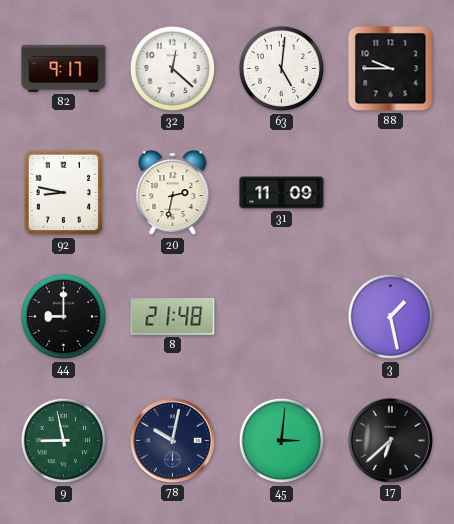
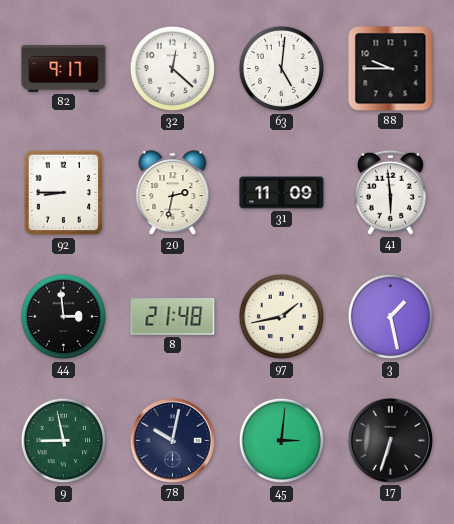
92: 8:47 -> 8:45
41: none -> 5:59
44: 9:00 -> 2:59
97: none -> 1:43
17: 6:38 -> 6:33
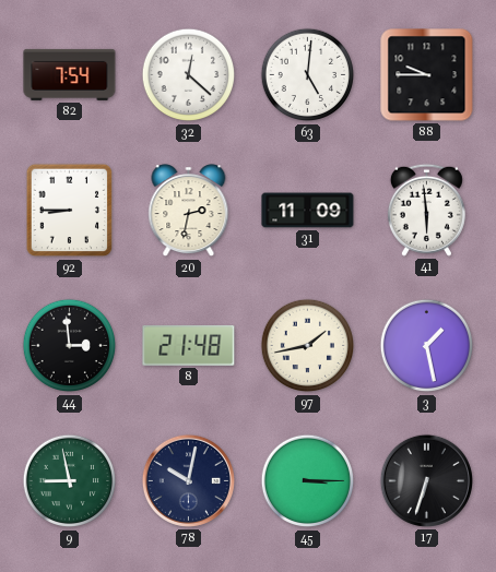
82: 9:17 -> 7:54
45: 3:01 -> 3:15
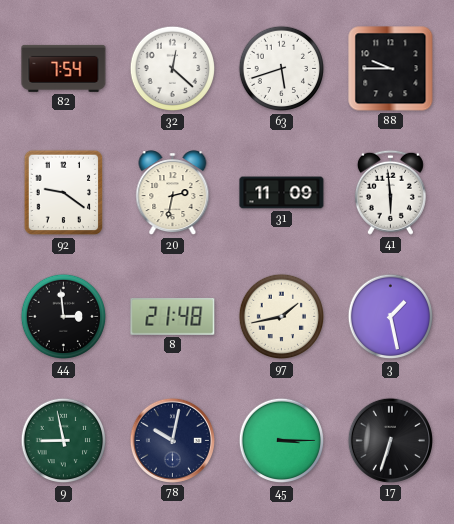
63: 5:01 -> 5:42
92: 8:45 -> 9:21
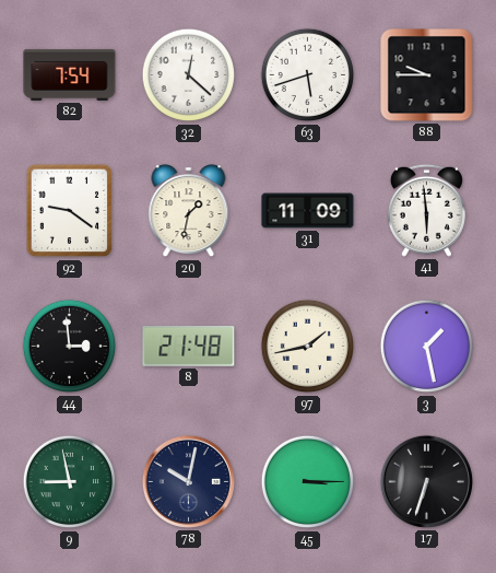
20: 2:32 -> 1:32
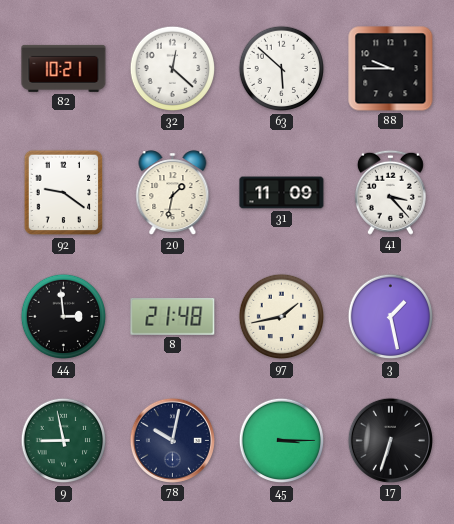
82: 7:54 -> 10:21
63: 5:42 -> 5:52
41: 5:59 -> 3:23
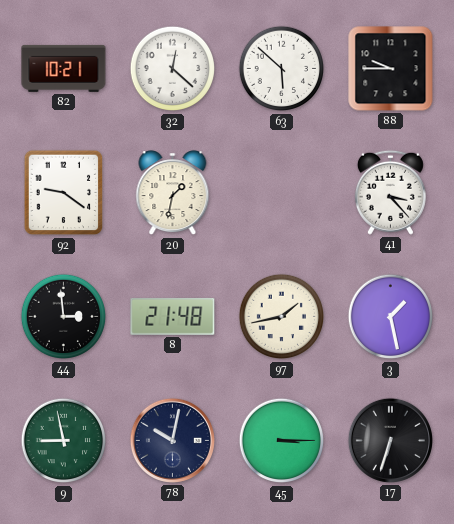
31: 11:09 -> none
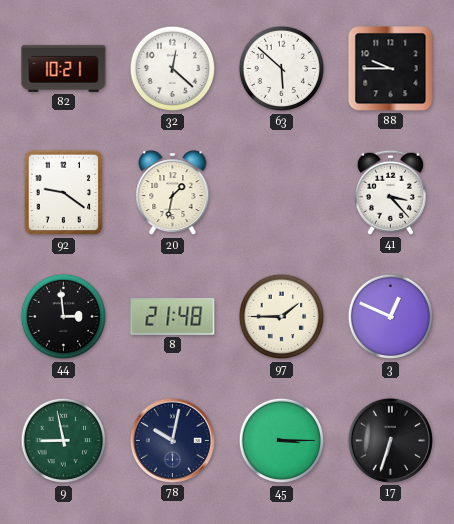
97: 1:43 -> 1:45
3: 1:28 -> 12:49
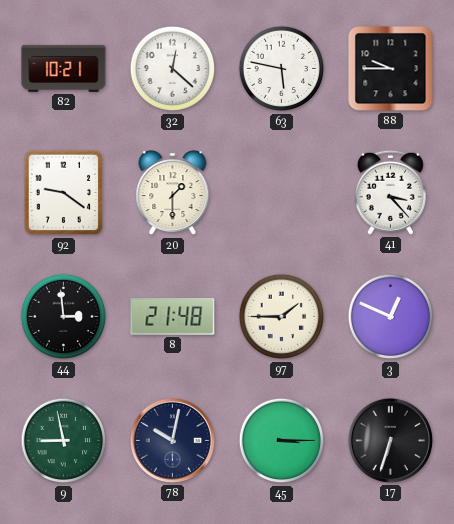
63: 5:52 -> 5:47
20: 1:32 -> 1:30
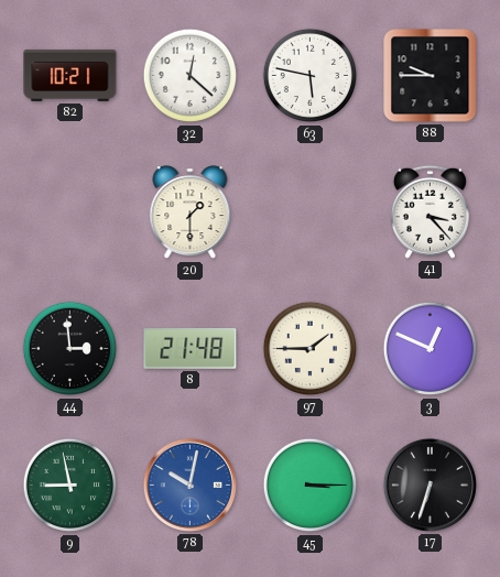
92: 9:21 -> none
78 dial: navy -> blue
